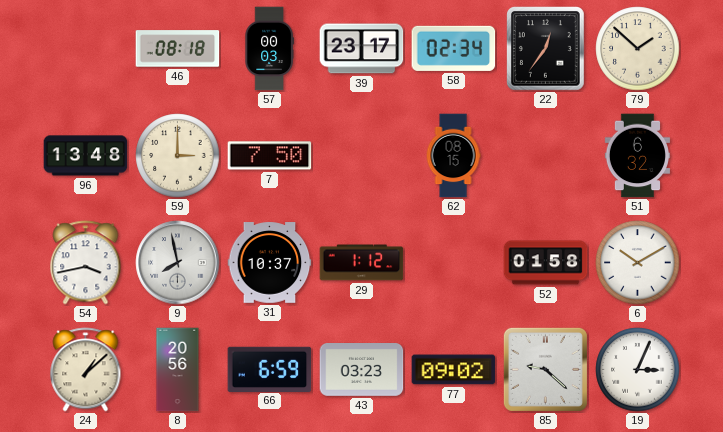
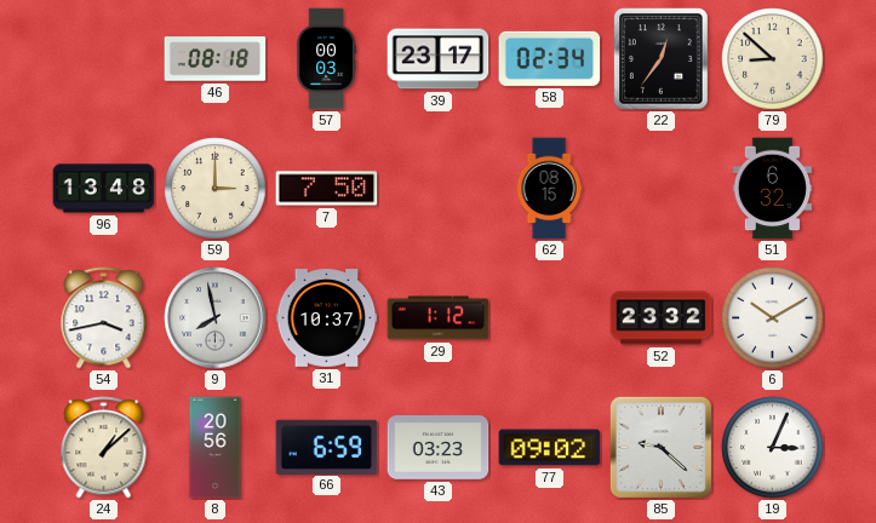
79: 1:52 -> 8:52
52: 01:58 -> 23:32
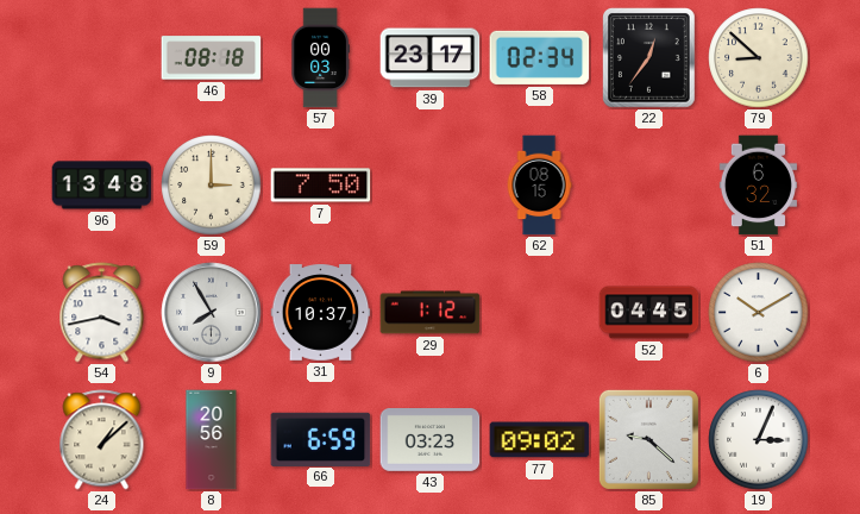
9: 7:58 -> 7:55
52: 23:32 -> 04:45
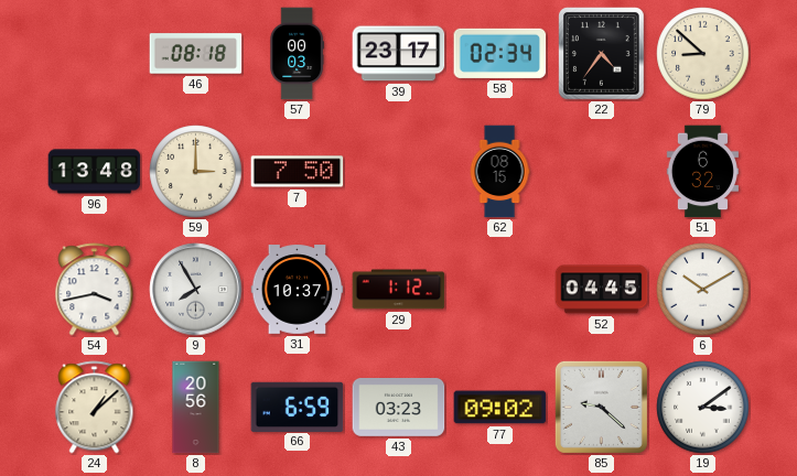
22: 12:36 -> 4:36
19: 3:04 -> 3:09
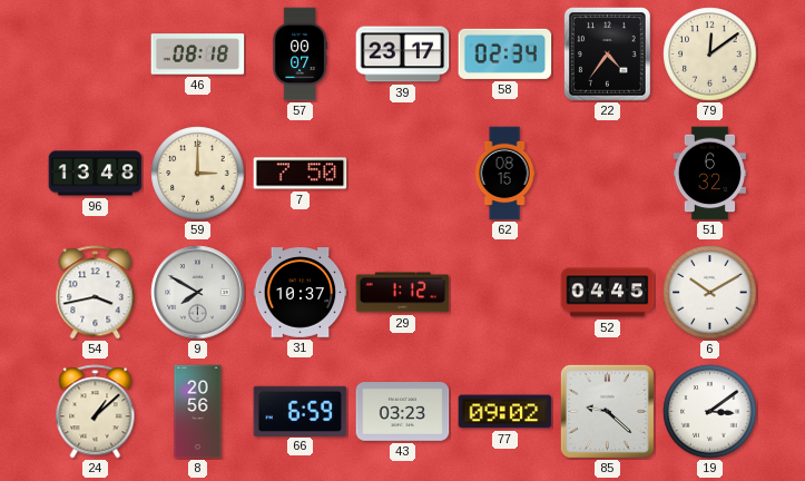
57: 00:03 -> 00:07
79: 8:52 -> 12:09
9: 7:55 -> 7:50
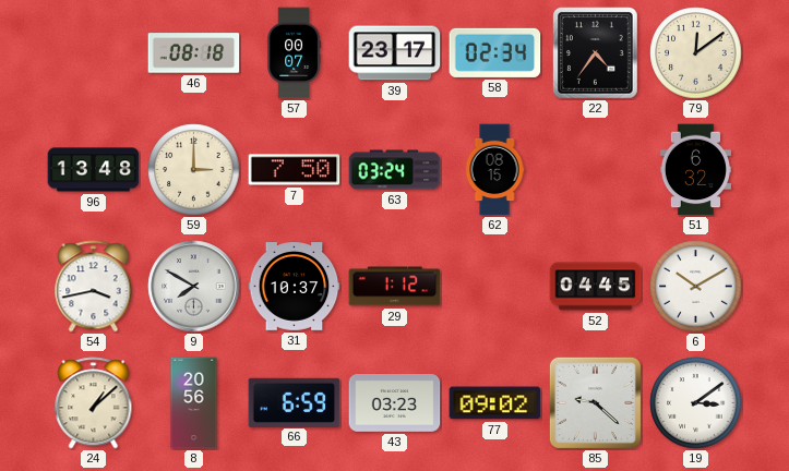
63: none -> 03:24
